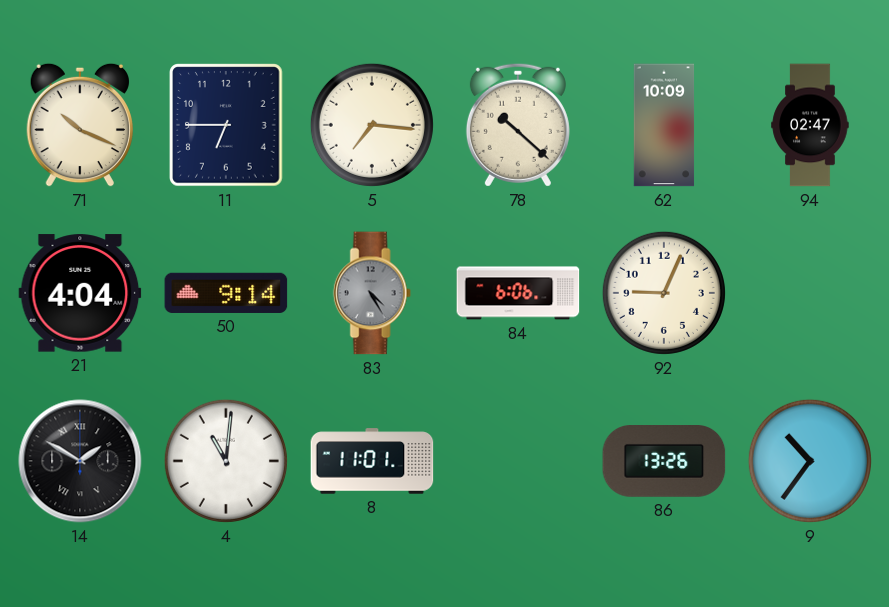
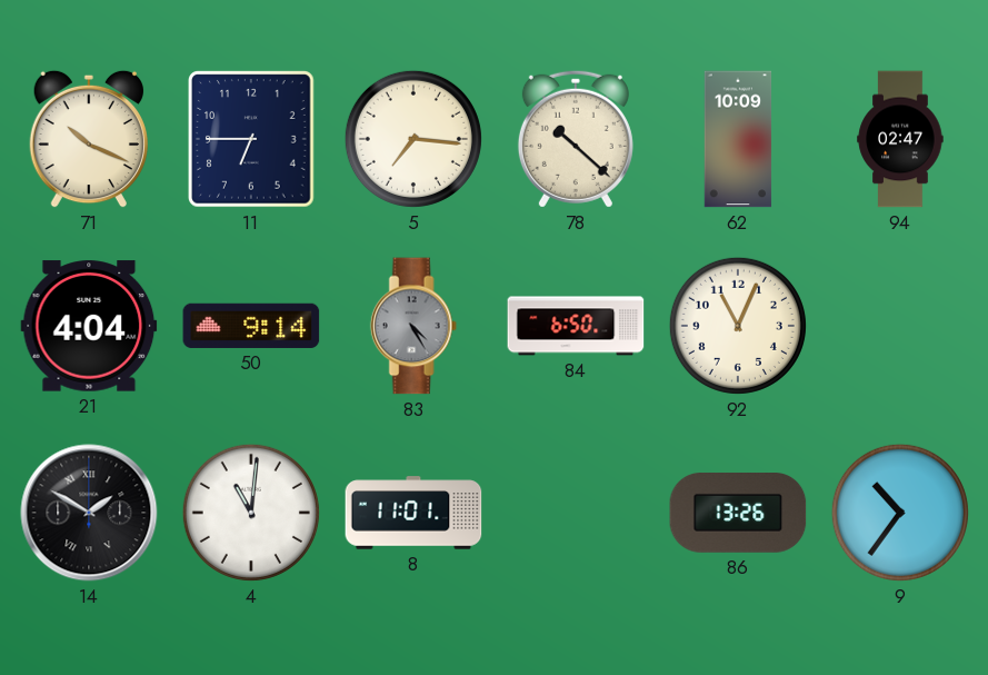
84: 6:06 -> 6:50
92: 9:04 -> 11:04
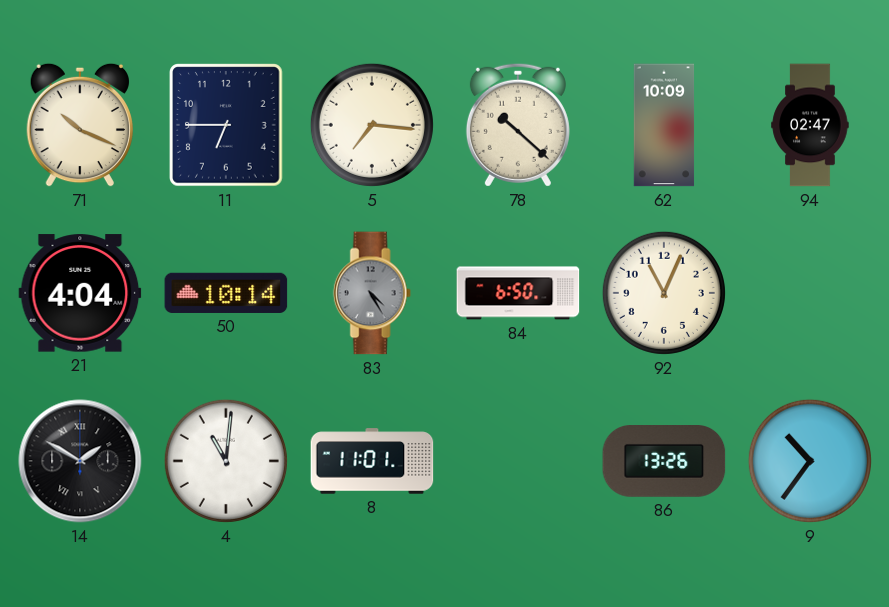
50: 9:14 -> 10:14
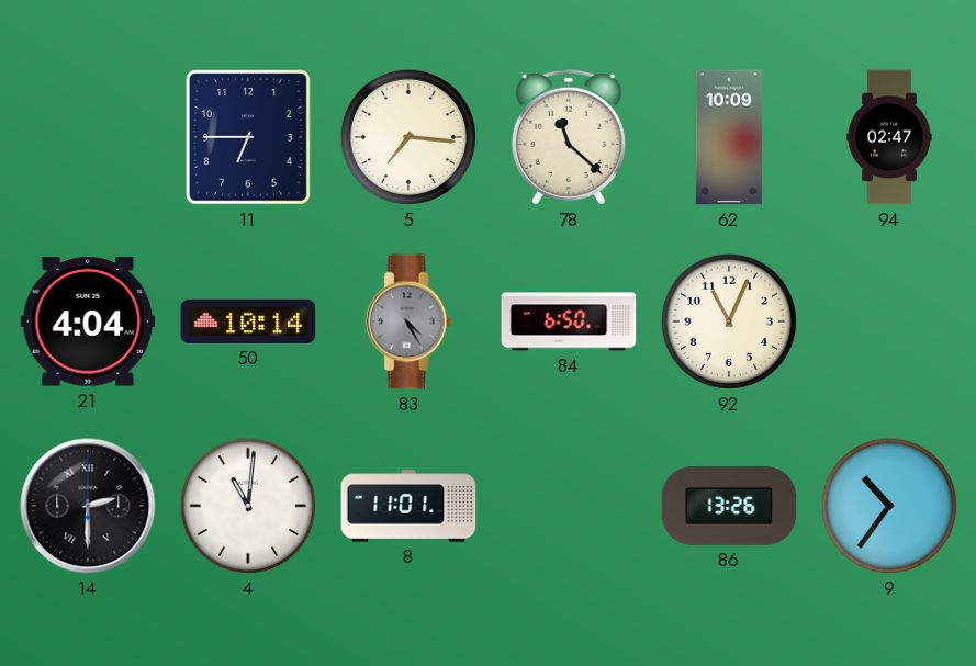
71: 10:19 -> none
78: 10:22 -> 11:22
14: 1:50 -> 2:30
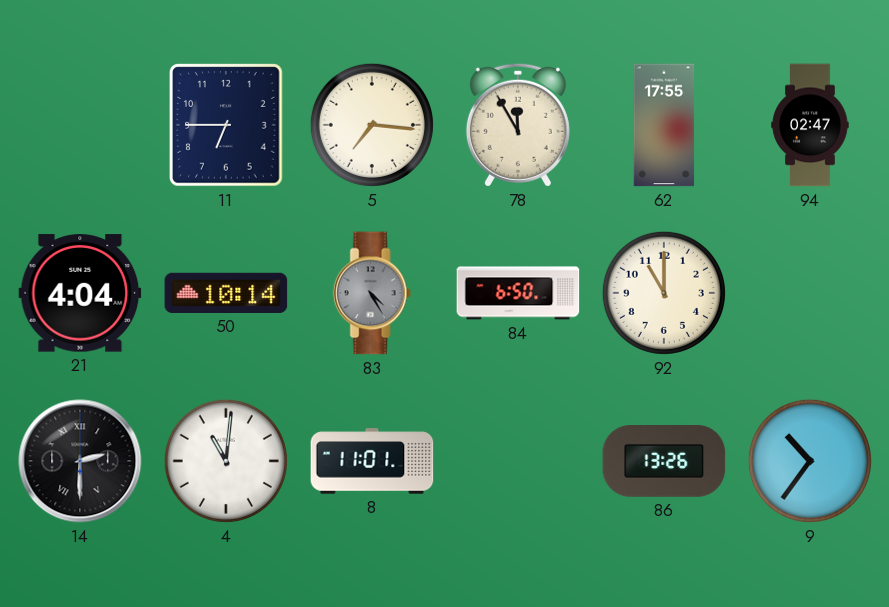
78: 11:22 -> 11:55
62: 10:09 -> 17:55
92: 11:04 -> 11:00
